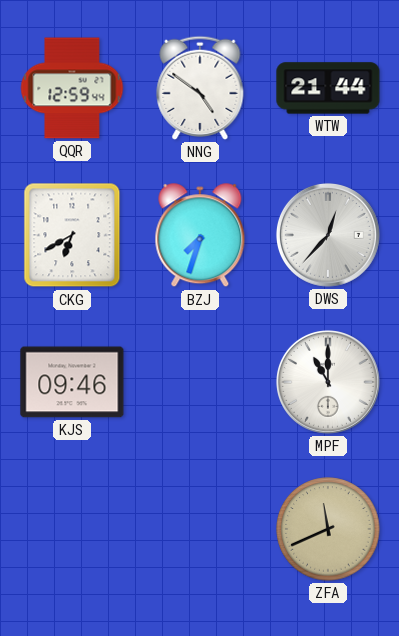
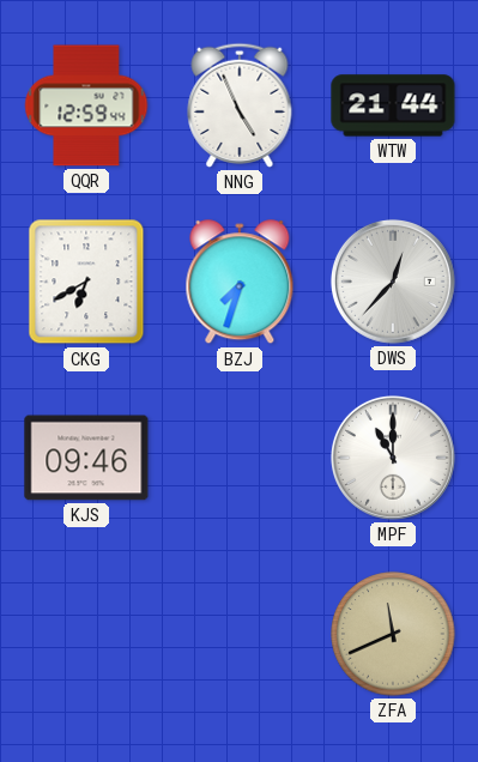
NNG: 4:51 -> 4:56
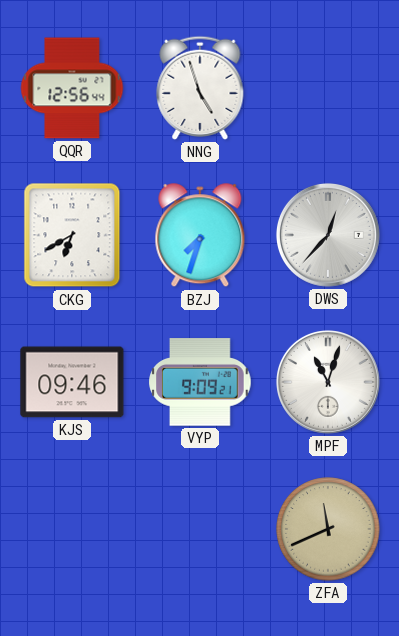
QQR: 12:59 -> 12:56
NNG: 4:56 -> 4:57
WTW: 21:44 -> none
VYP: none -> 9:09
MPF: 11:00 -> 11:03
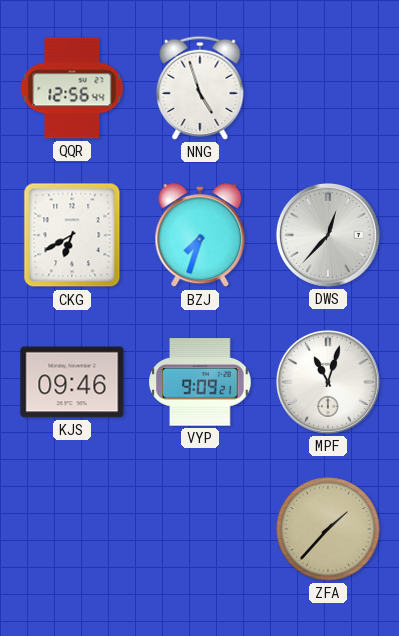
ZFA: 11:41 -> 1:37
